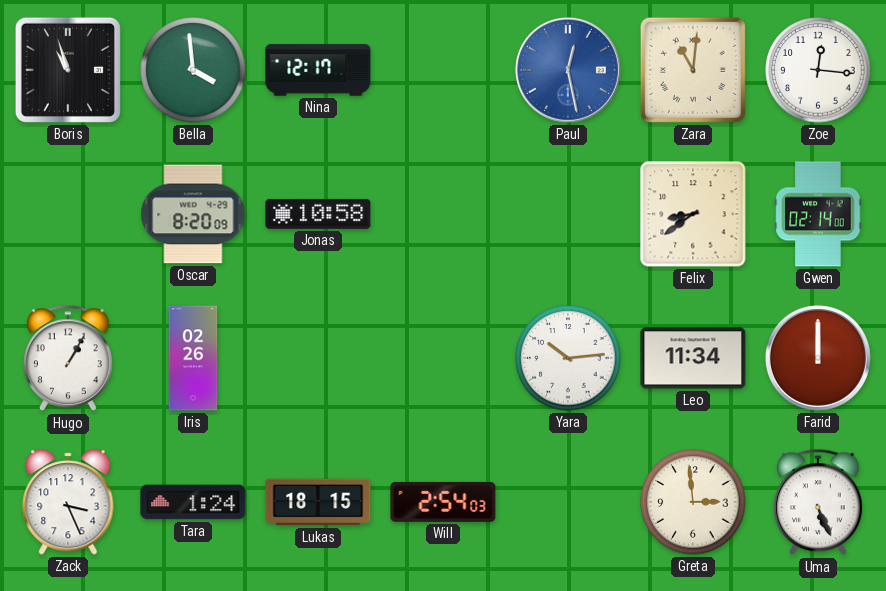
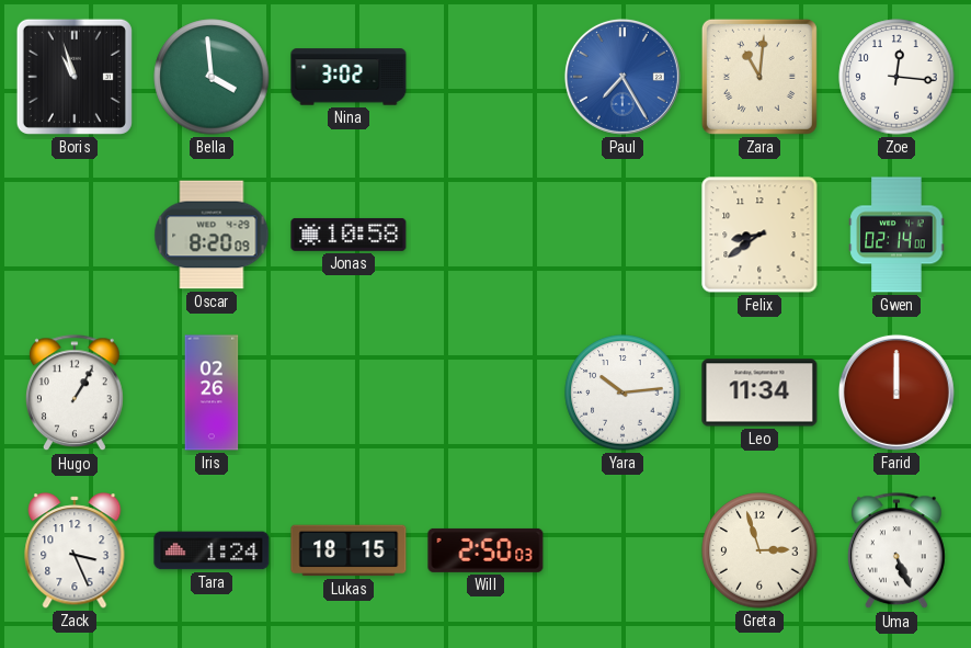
Nina: 12:17 -> 3:02
Paul: 12:28 -> 7:25
Will: 2:54 -> 2:50
Greta: 2:59 -> 2:57
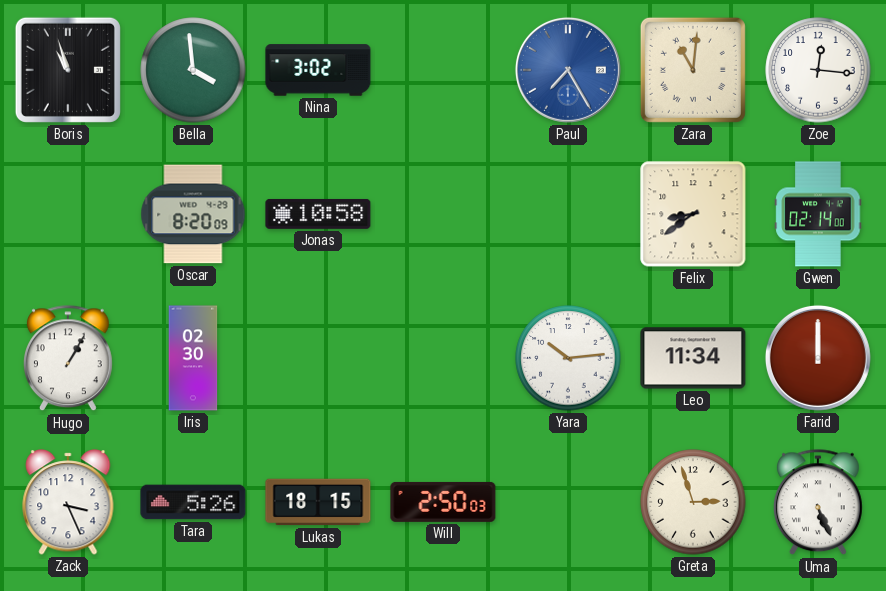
Iris: 02:26 -> 02:30
Tara: 1:24 -> 5:26
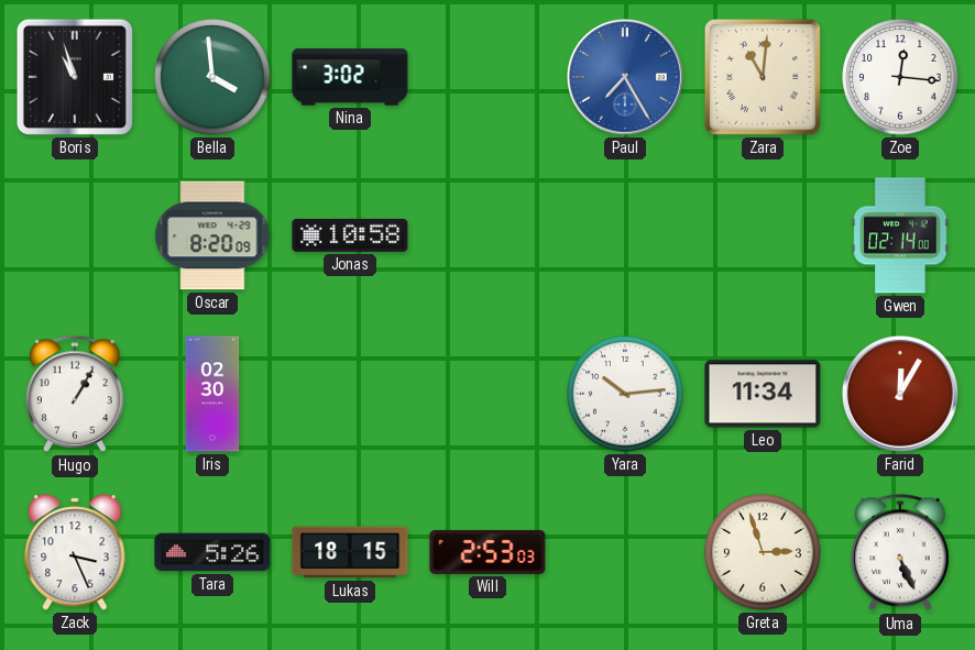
Felix: 8:39 -> none
Farid: 12:00 -> 12:05
Will: 2:50 -> 2:53
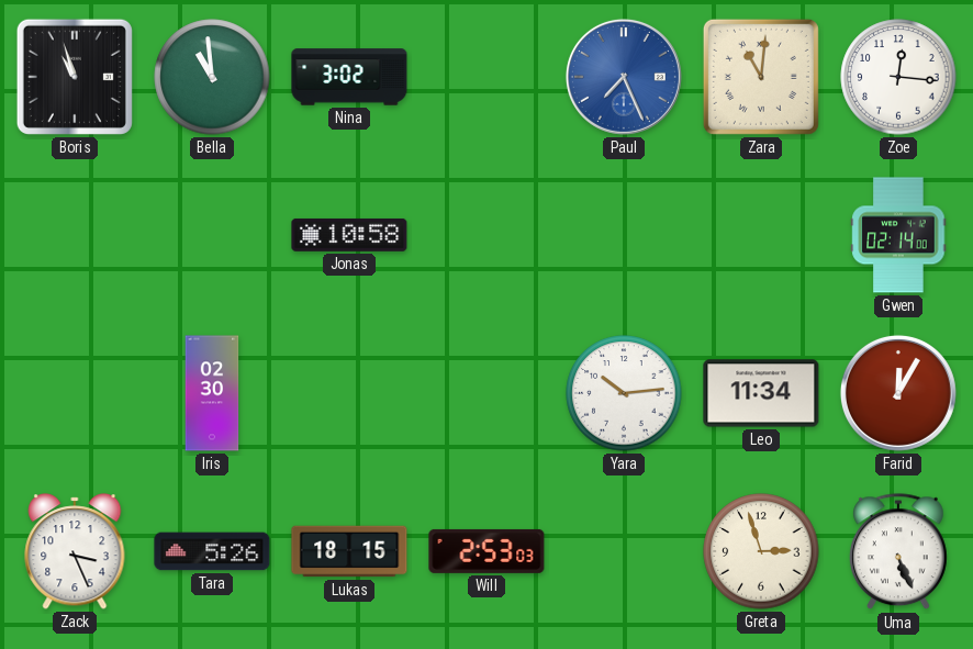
Bella: 3:59 -> 10:59
Paul: 7:25 -> 7:26
Oscar: 8:20 -> none
Hugo: 1:05 -> none
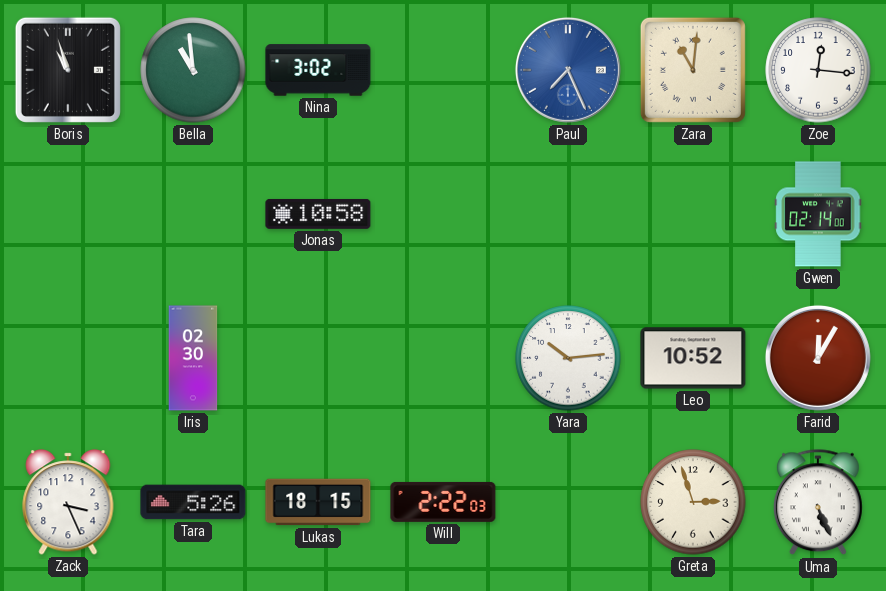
Leo: 11:34 -> 10:52
Will: 2:53 -> 2:22
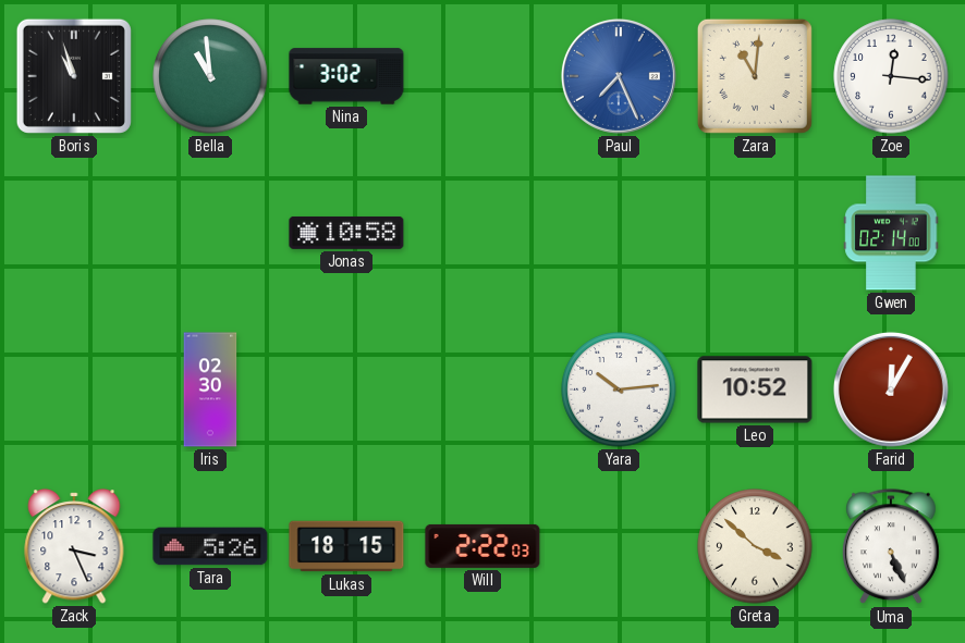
Greta: 2:57 -> 3:52
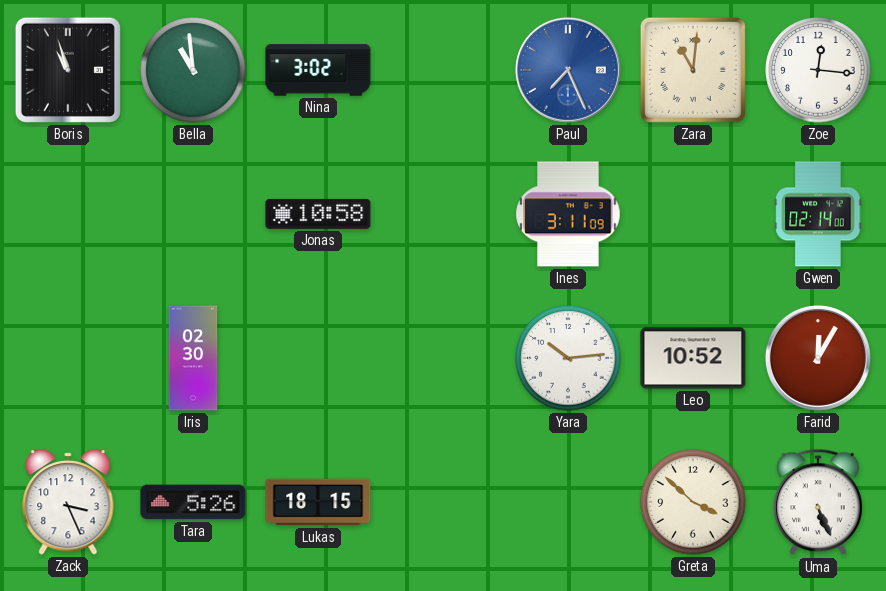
Ines: none -> 3:11
Will: 2:22 -> none
